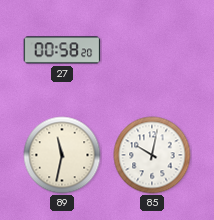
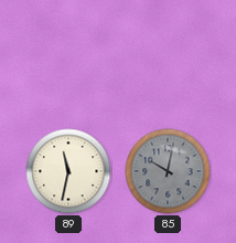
27: 00:58 -> none
85 dial: white -> grey
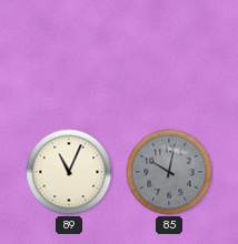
89: 11:32 -> 11:04
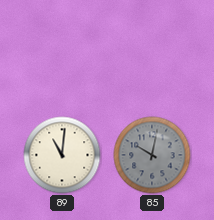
89: 11:04 -> 11:01
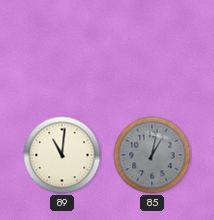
85: 10:02 -> 1:02
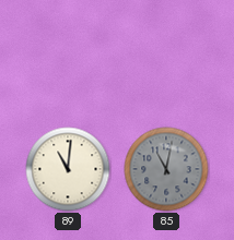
85: 1:02 -> 11:02
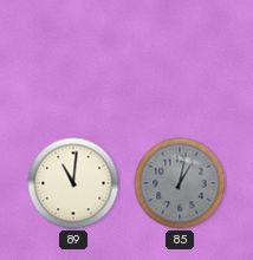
85: 11:02 -> 1:02
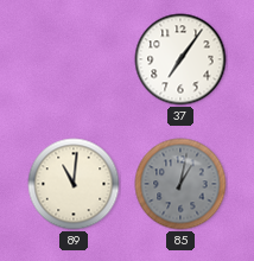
37: none -> 7:06
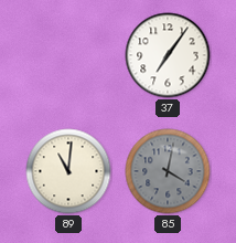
85: 1:02 -> 4:02
